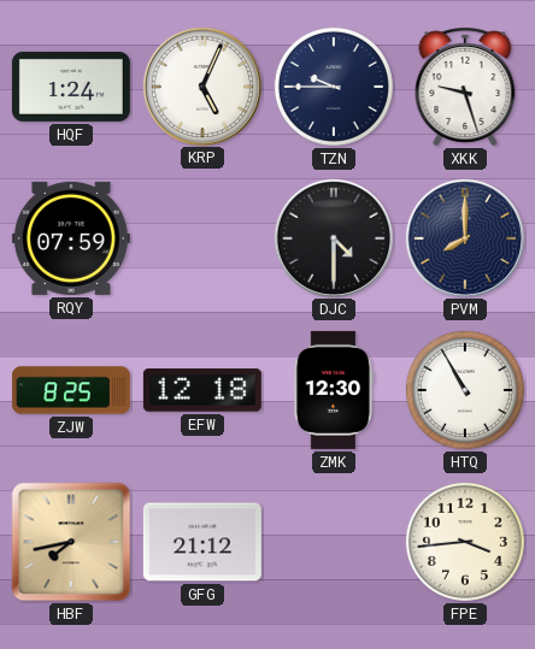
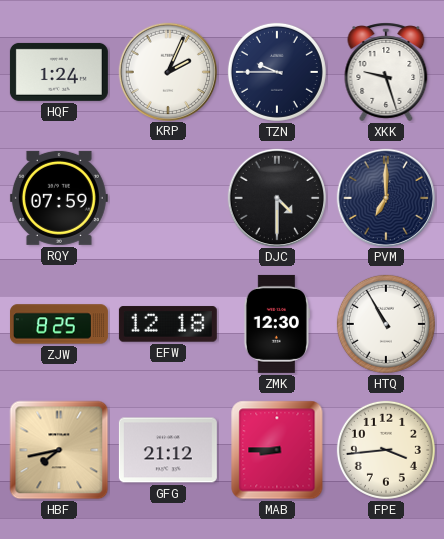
KRP: 5:04 -> 2:04
PVM: 8:00 -> 7:00
MAB: none -> 8:45
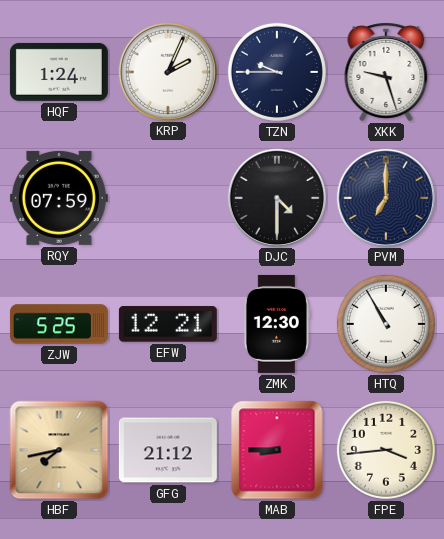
ZJW: 8:25 -> 5:25
EFW: 12:18 -> 12:21
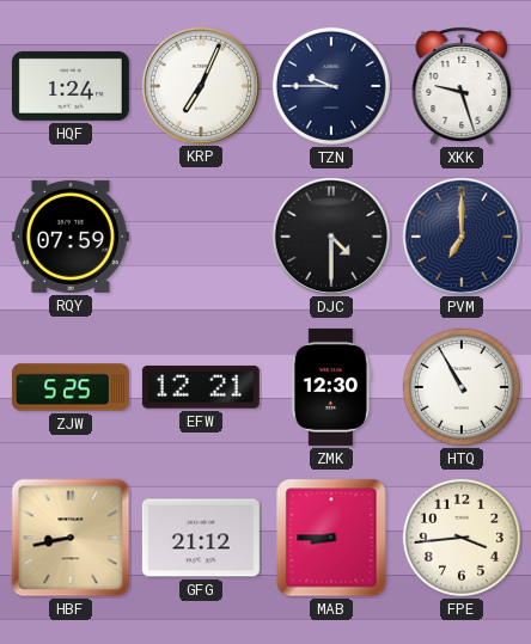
KRP: 2:04 -> 7:04
HBF: 7:43 -> 8:43
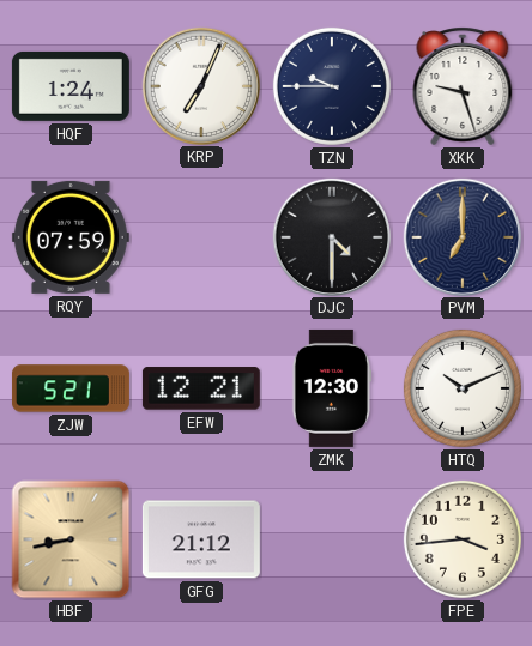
ZJW: 5:25 -> 5:21
HTQ: 10:55 -> 10:11
MAB: 8:45 -> none
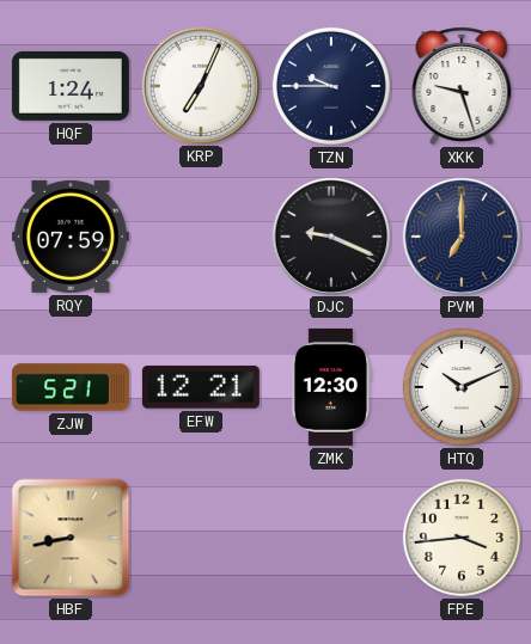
DJC: 4:30 -> 9:19
GFG: 21:12 -> none
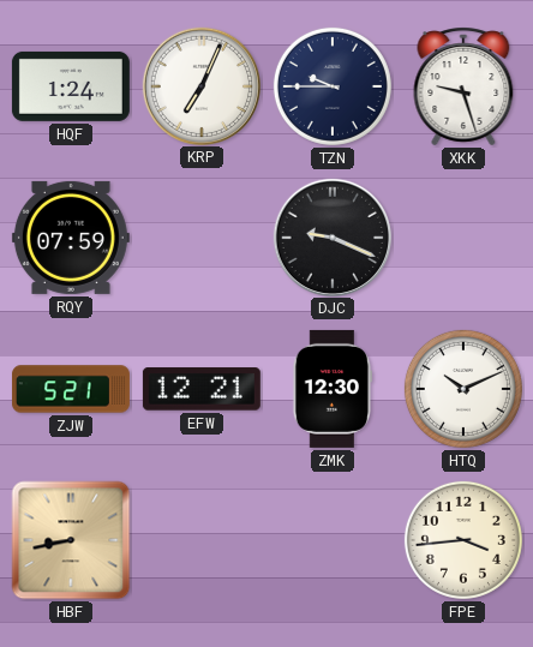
PVM: 7:00 -> none
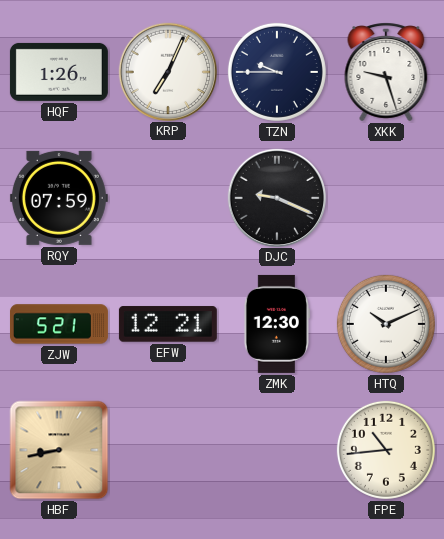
HQF: 1:24 -> 1:26
FPE: 3:44 -> 10:44
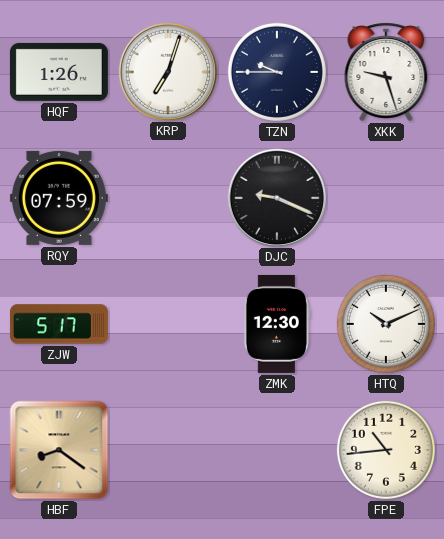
KRP: 7:04 -> 7:03
ZJW: 5:21 -> 5:17
EFW: 12:21 -> none
HBF: 8:43 -> 8:21
